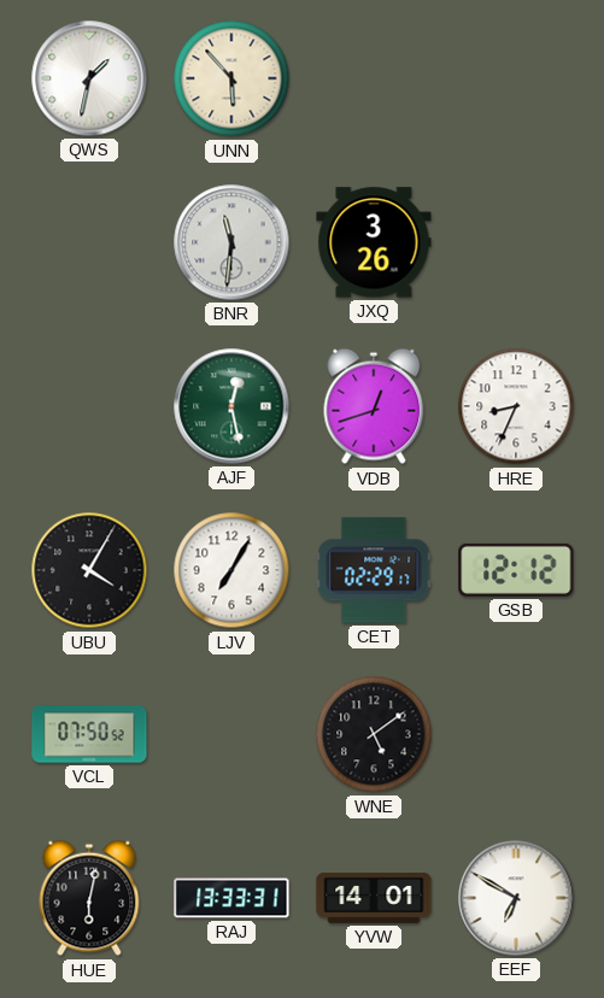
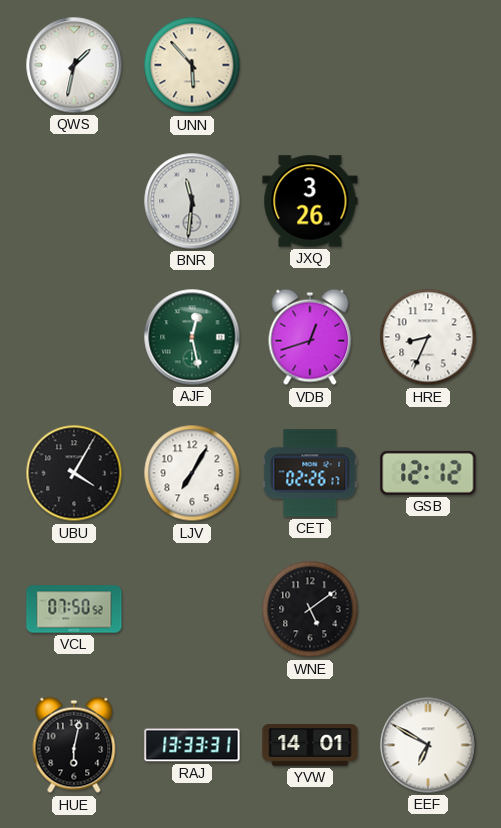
CET: 02:29 -> 02:26
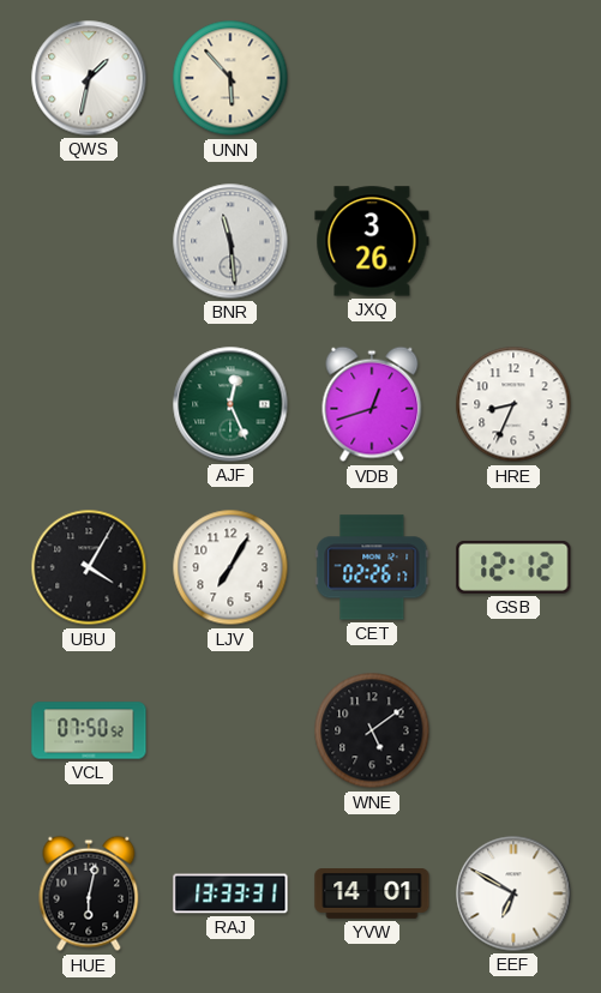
BNR: 11:31 -> 11:29
AJF: 12:28 -> 12:26
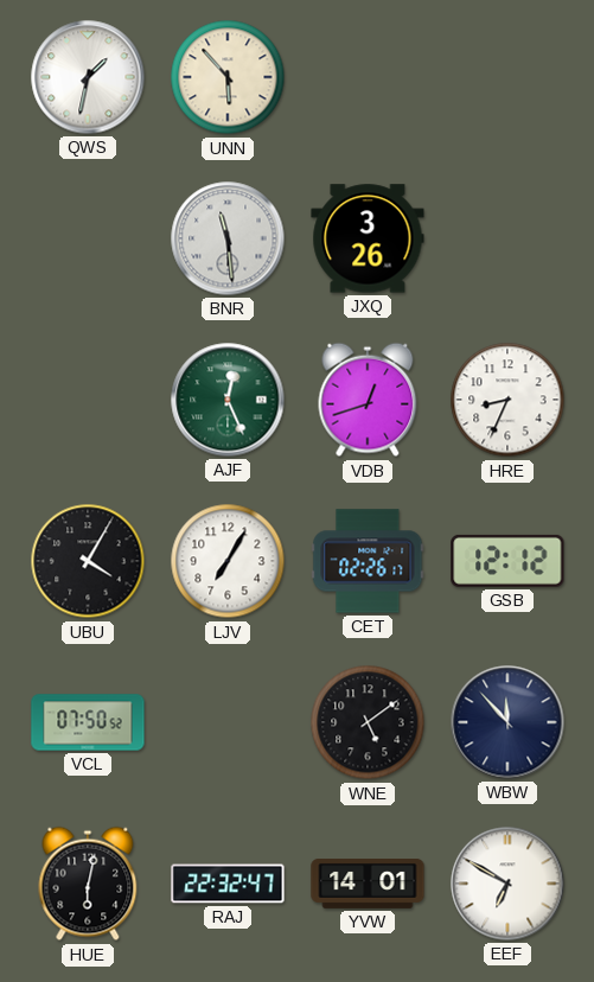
WBW: none -> 11:53
RAJ: 13:33 -> 22:32
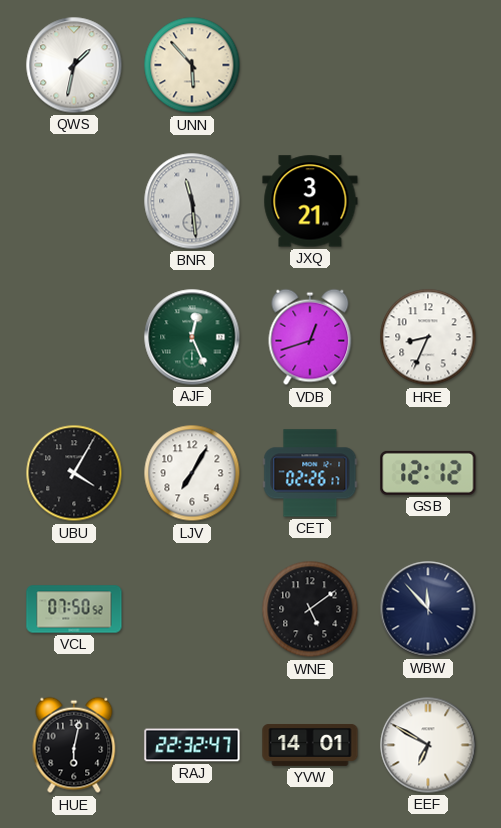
JXQ: 3:26 -> 3:21
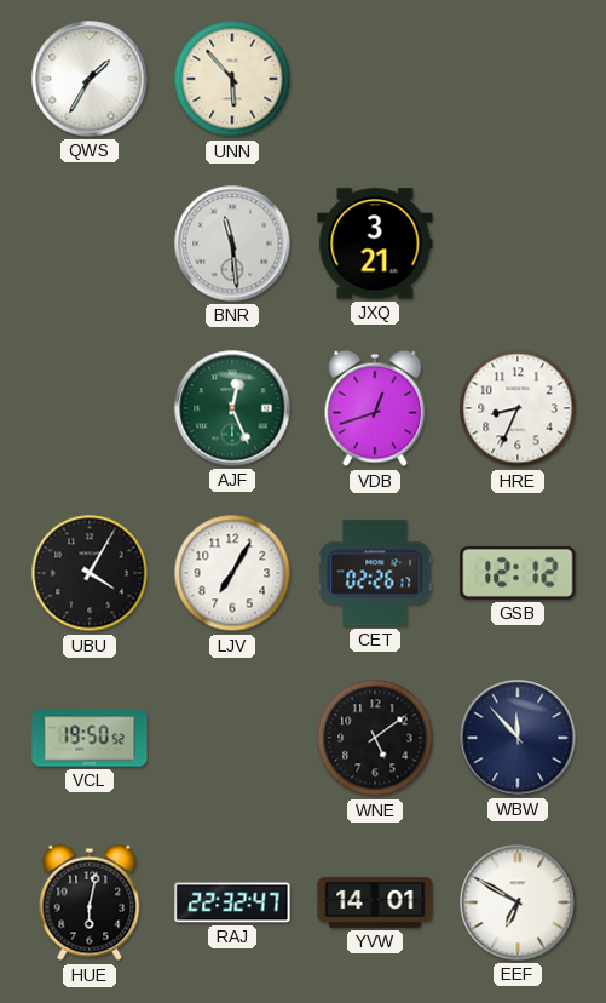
QWS: 1:32 -> 1:35
VCL: 07:50 -> 19:50
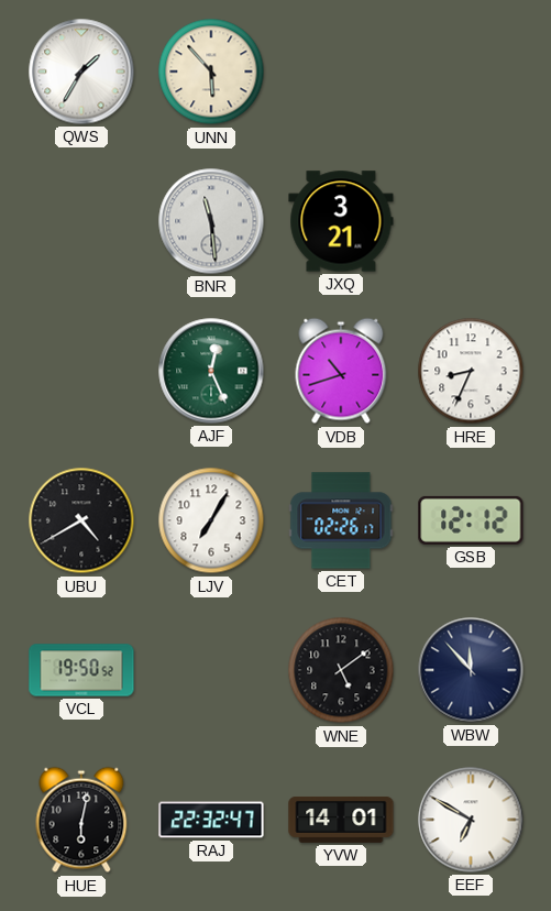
VDB: 12:42 -> 10:42
UBU: 4:05 -> 4:40
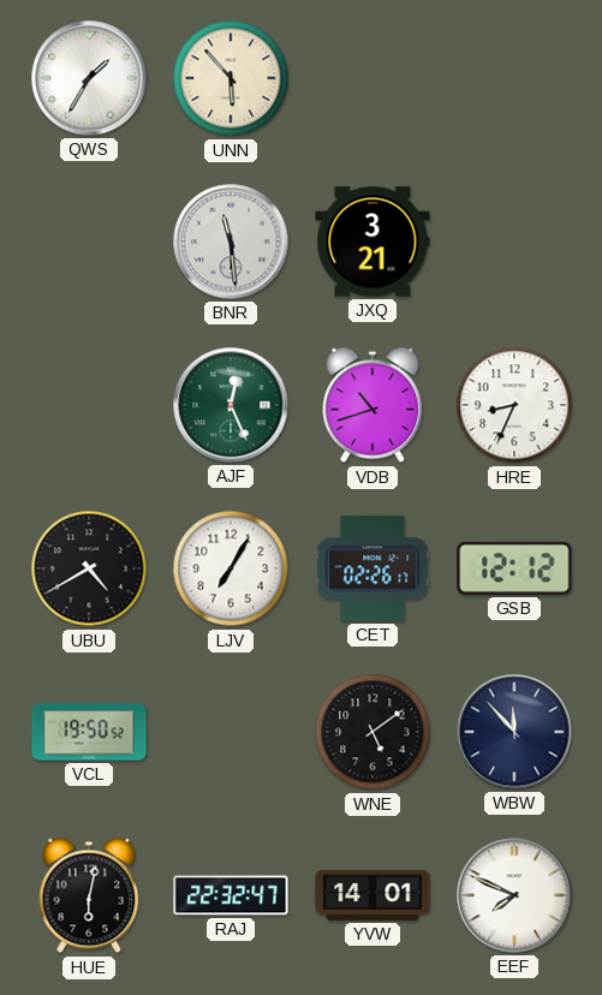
EEF: 6:50 -> 7:49
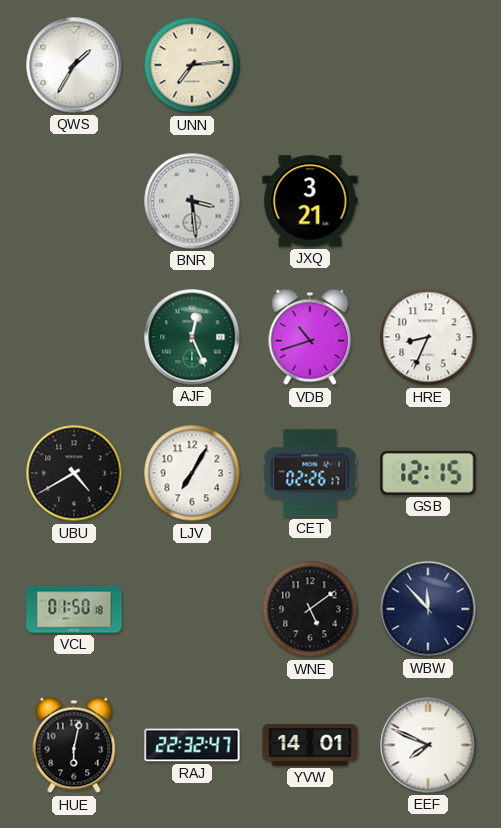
UNN: 5:53 -> 7:14
BNR: 11:29 -> 3:29
GSB: 12:12 -> 12:15
VCL: 19:50 -> 01:50
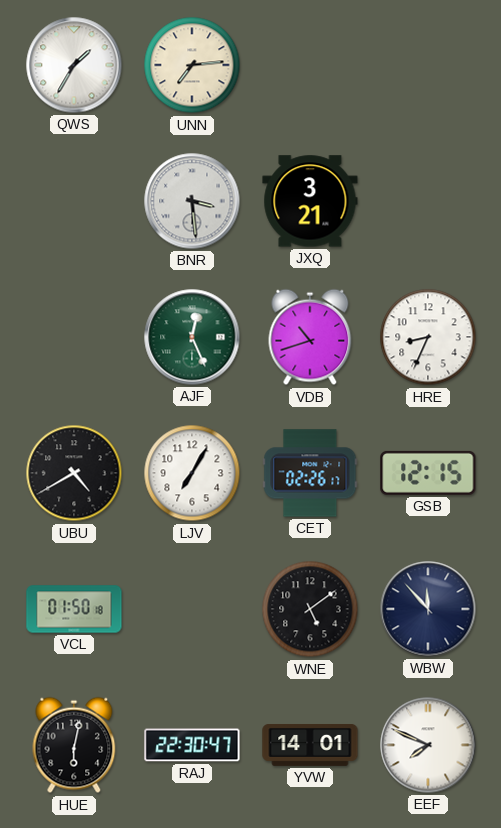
RAJ: 22:32 -> 22:30
